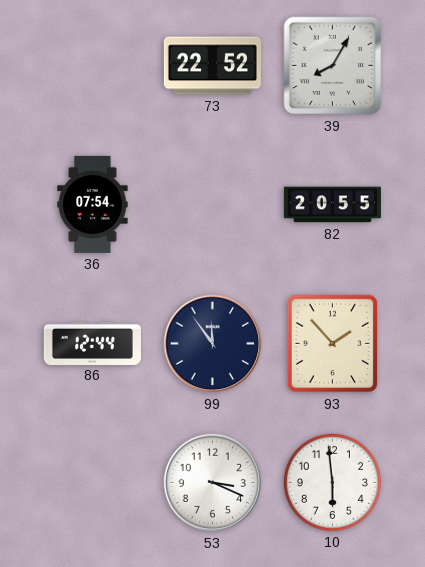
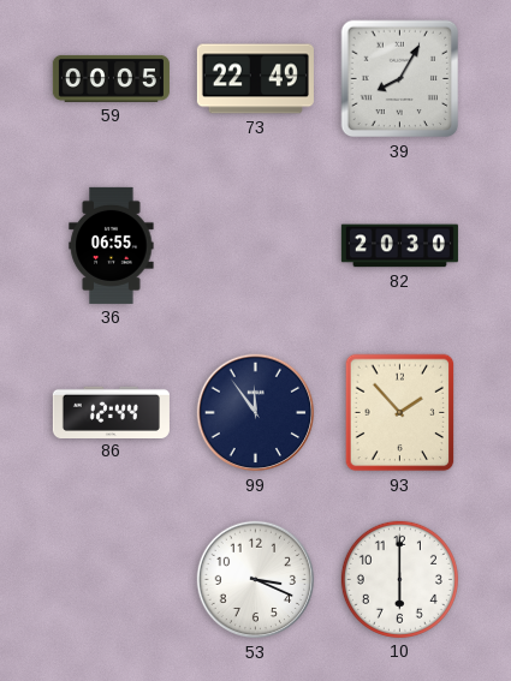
59: none -> 00:05
73: 22:52 -> 22:49
36: 07:54 -> 06:55
82: 20:55 -> 20:30
10: 5:59 -> 6:00
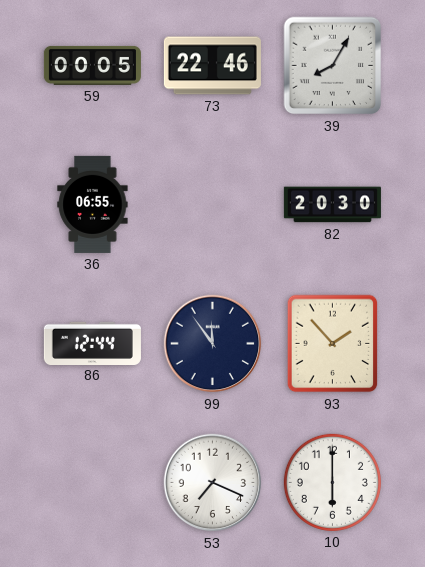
73: 22:49 -> 22:46
53: 3:19 -> 7:19
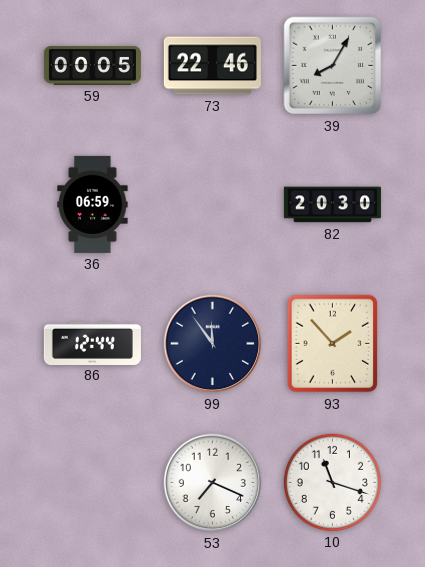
36: 06:55 -> 06:59
10: 6:00 -> 11:18
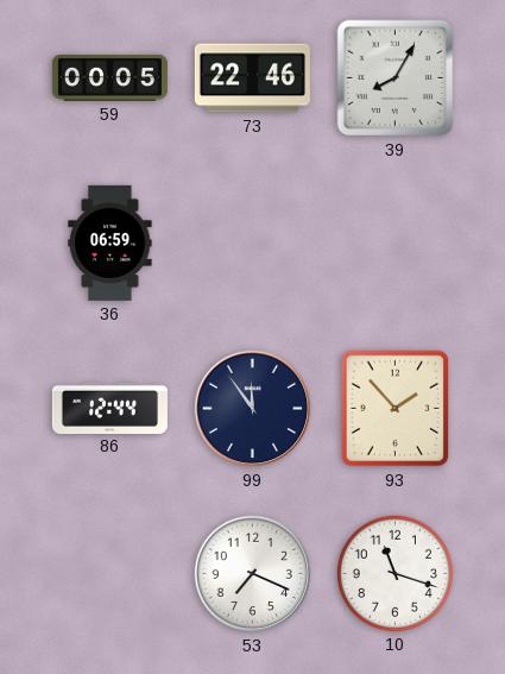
82: 20:30 -> none
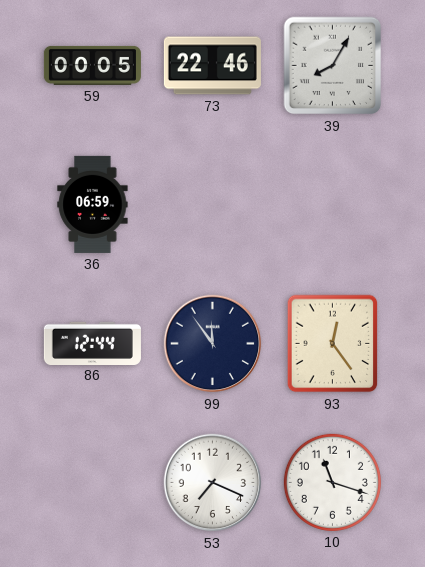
93: 1:53 -> 12:24
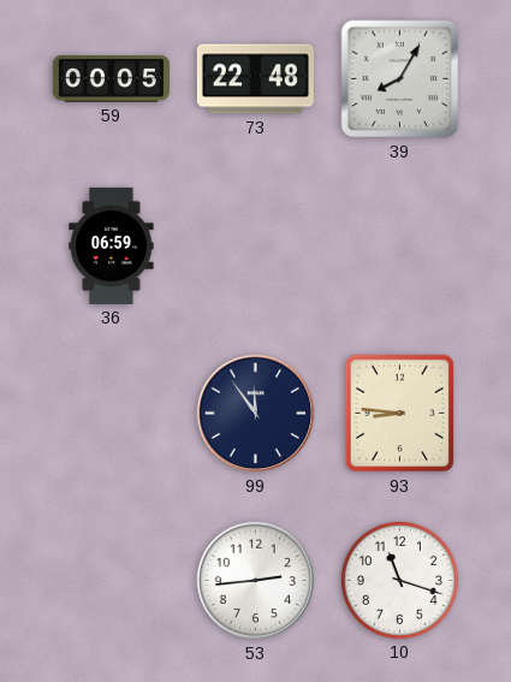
73: 22:46 -> 22:48
86: 12:44 -> none
93: 12:24 -> 8:46
53: 7:19 -> 2:44
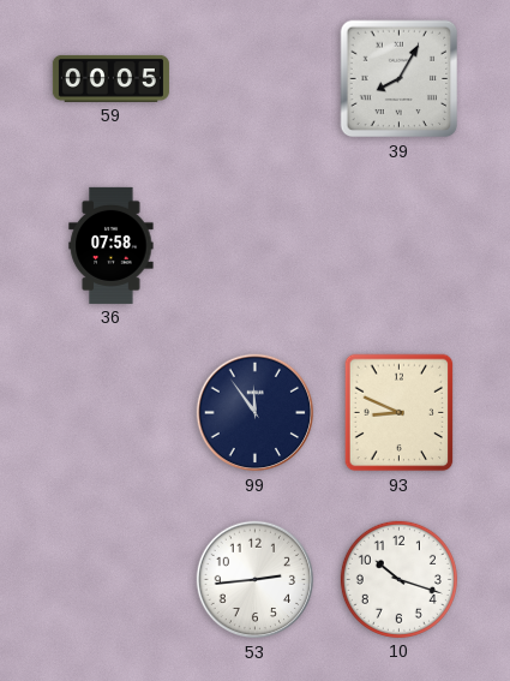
73: 22:48 -> none
36: 06:59 -> 07:58
93: 8:46 -> 8:49
10: 11:18 -> 10:18
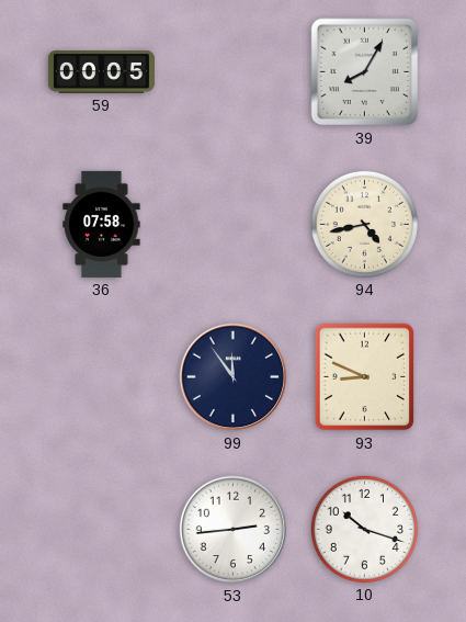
94: none -> 4:43
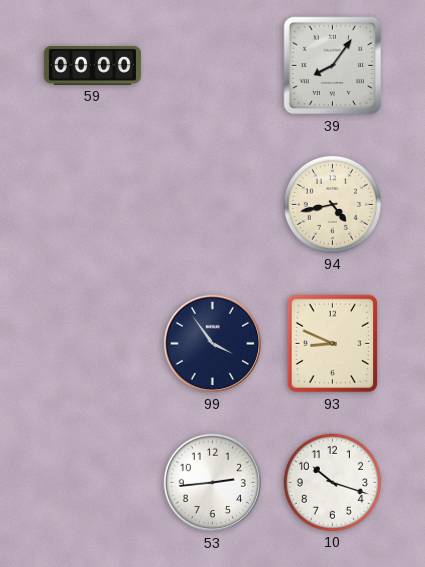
59: 00:05 -> 00:00
39: 8:05 -> 8:06
36: 07:58 -> none
99: 11:54 -> 3:54
